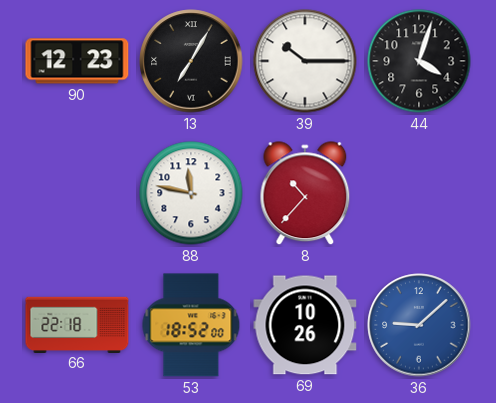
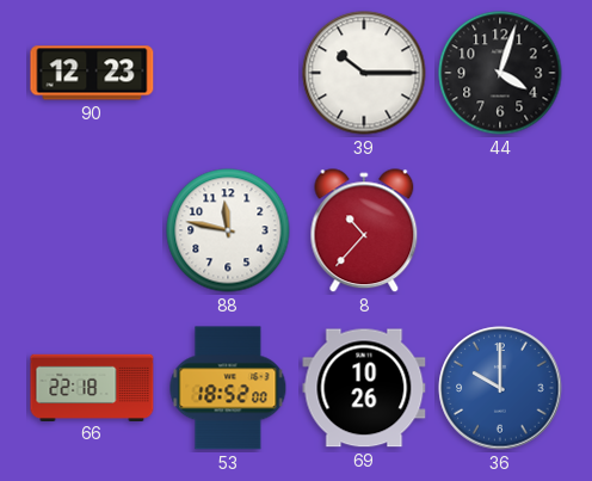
13: 7:05 -> none
36: 9:08 -> 10:00
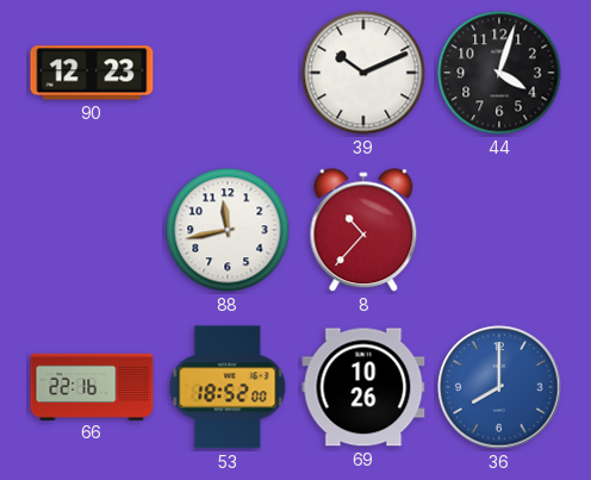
39: 10:15 -> 10:11
88: 11:47 -> 11:43
66: 22:18 -> 22:16
36: 10:00 -> 8:00
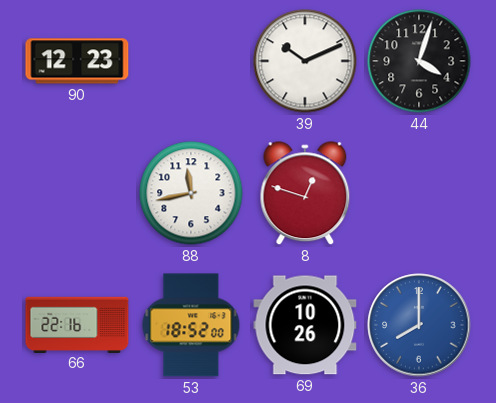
8: 10:37 -> 12:48
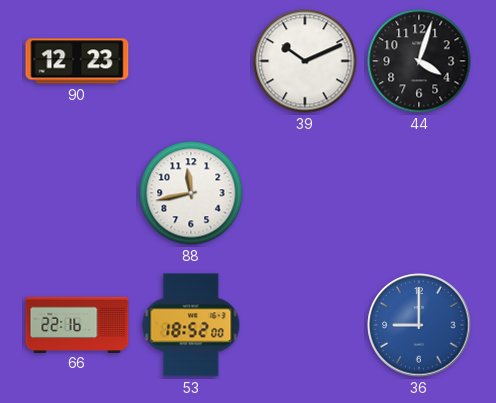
8: 12:48 -> none
69: 10:26 -> none
36: 8:00 -> 9:00
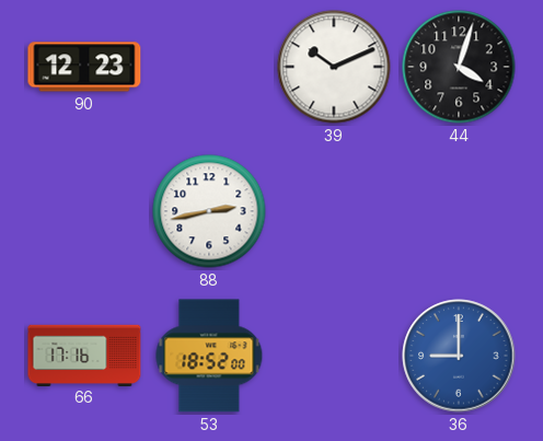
88: 11:43 -> 2:43
66: 22:16 -> 17:16
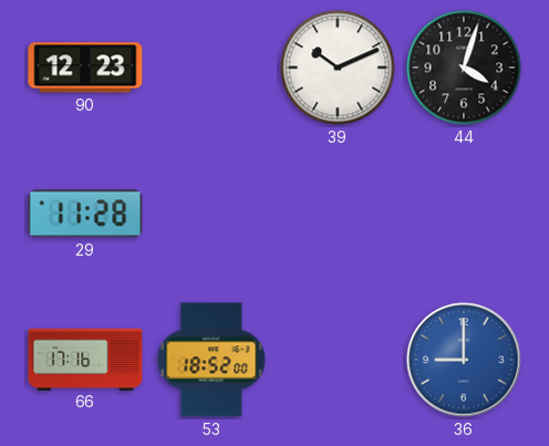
29: none -> 11:28
88: 2:43 -> none
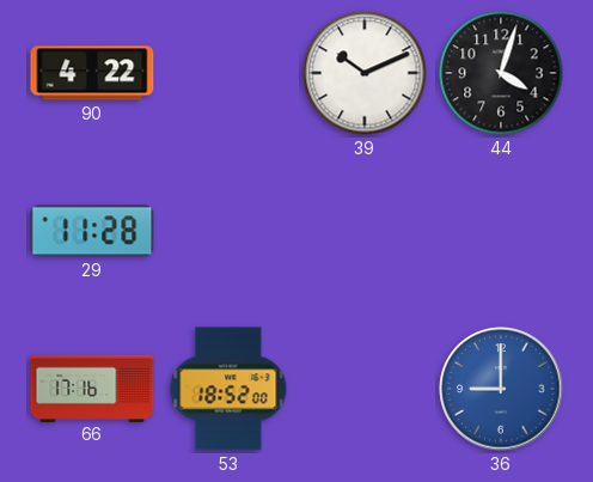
90: 12:23 -> 4:22
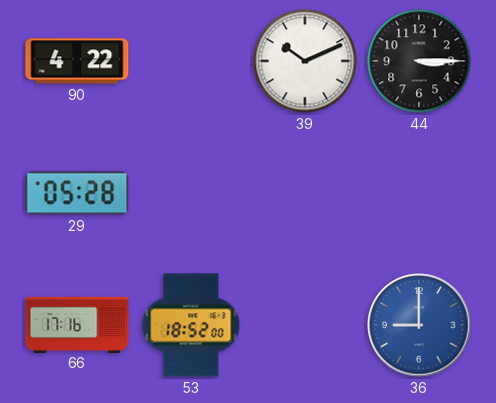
44: 4:03 -> 3:15
29: 11:28 -> 05:28
